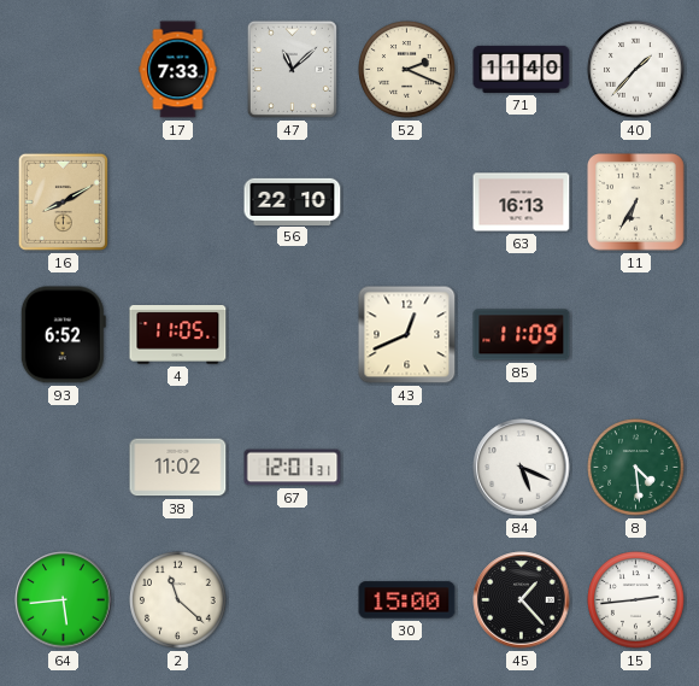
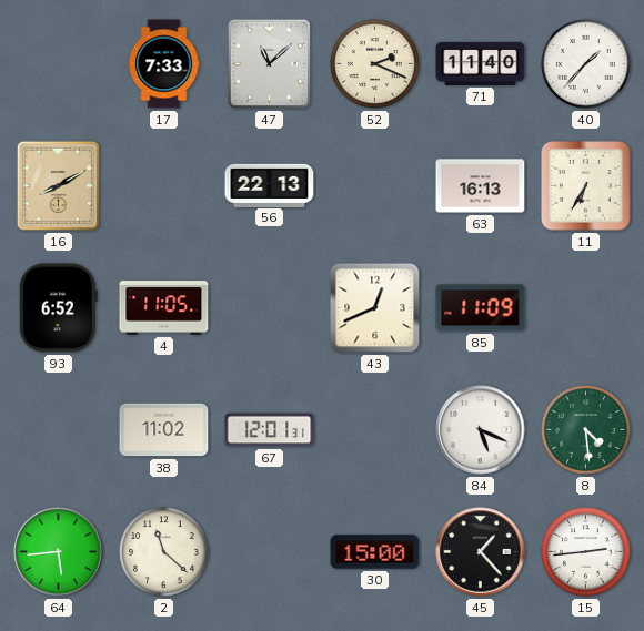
56: 22:10 -> 22:13
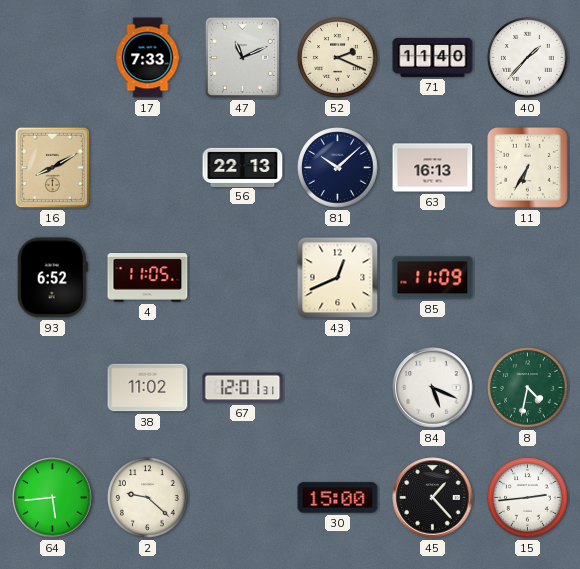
47: 11:08 -> 11:11
81: none -> 10:08
8: 4:29 -> 4:32
2: 11:22 -> 9:22
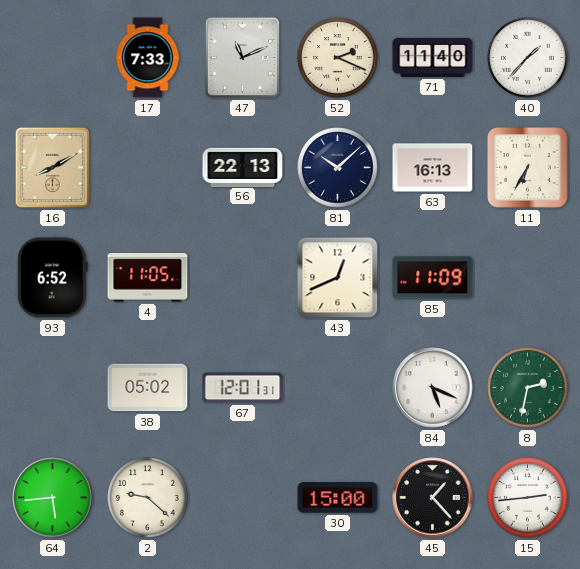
38: 11:02 -> 05:02
8: 4:32 -> 2:32
